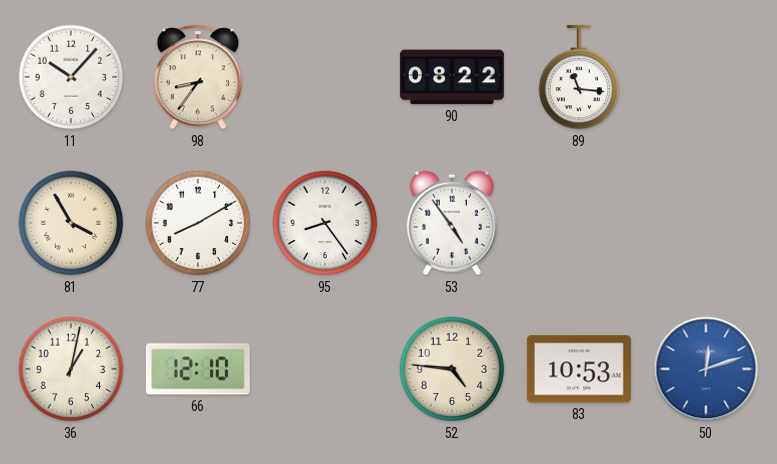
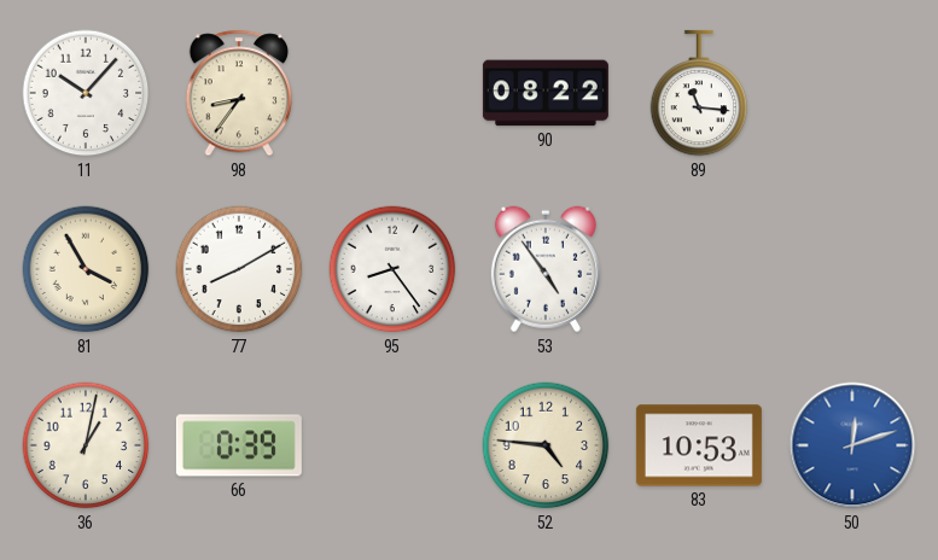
66: 12:10 -> 0:39
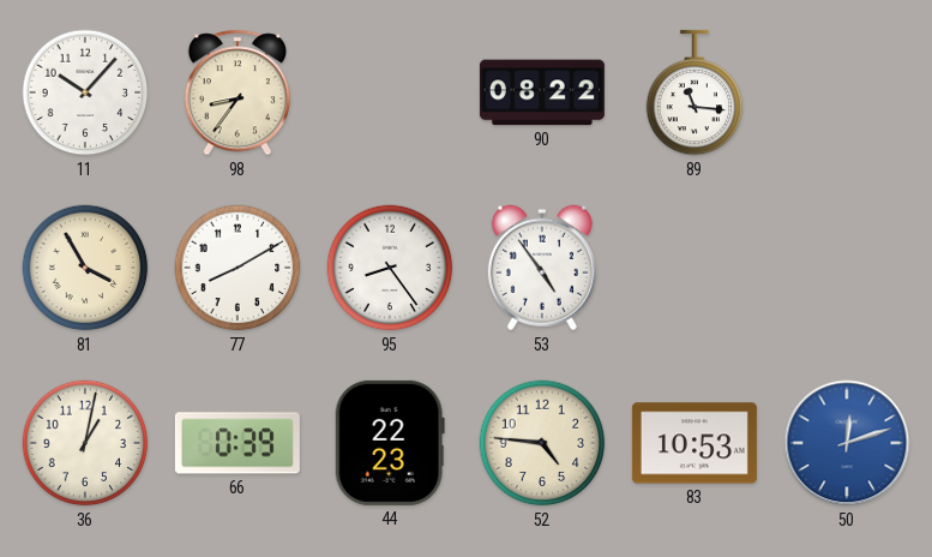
44: none -> 22:23
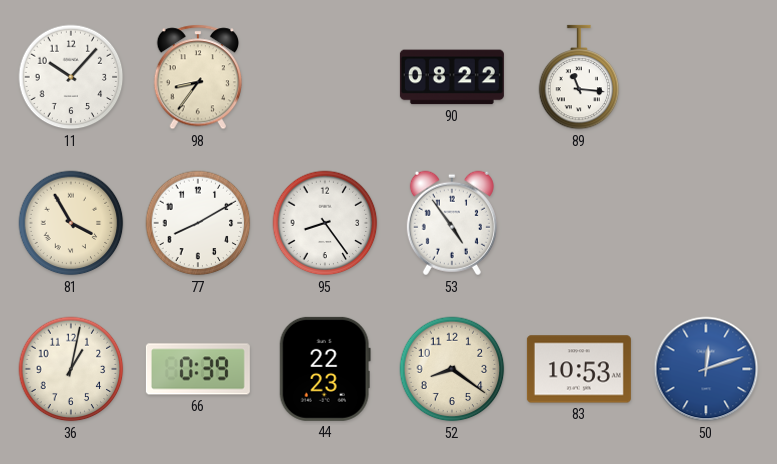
52: 4:46 -> 8:21
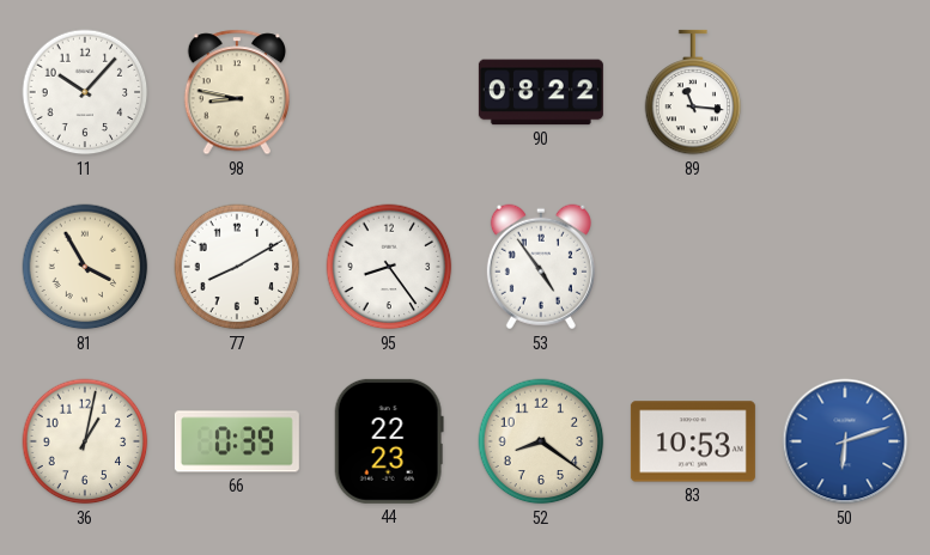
98: 8:36 -> 8:47
50: 12:12 -> 6:12
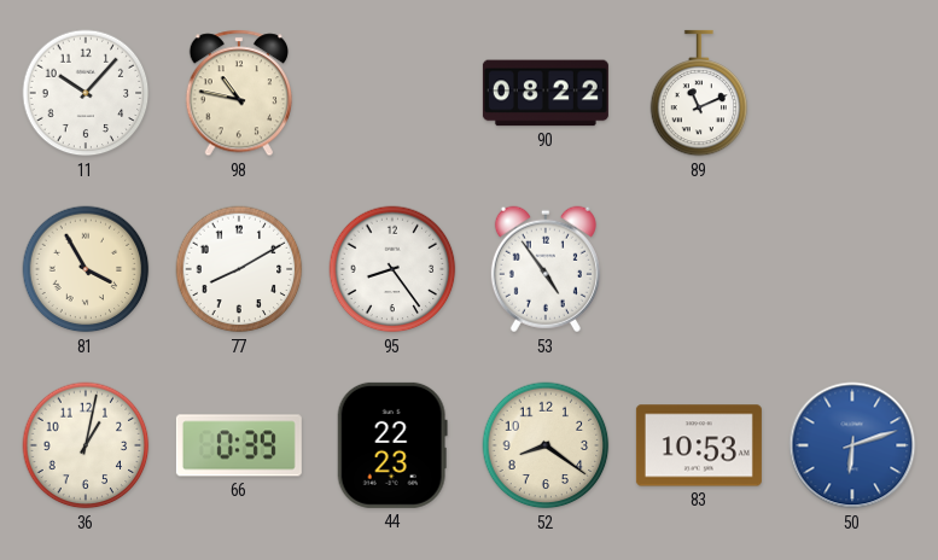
98: 8:47 -> 10:47
89: 11:16 -> 11:11
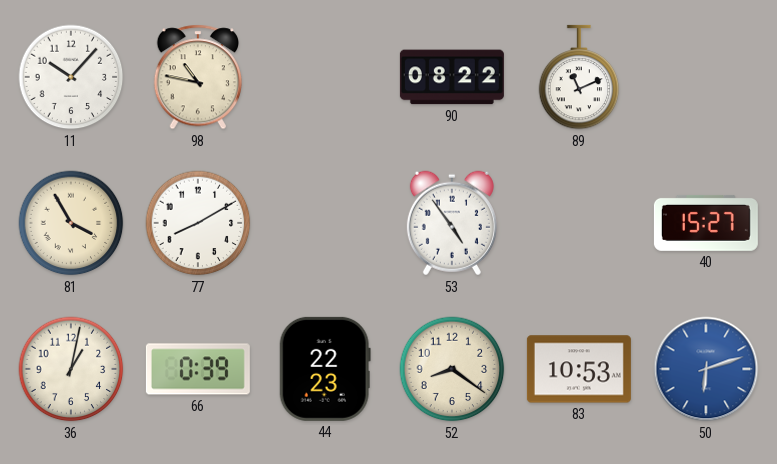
95: 8:24 -> none
40: none -> 15:27
